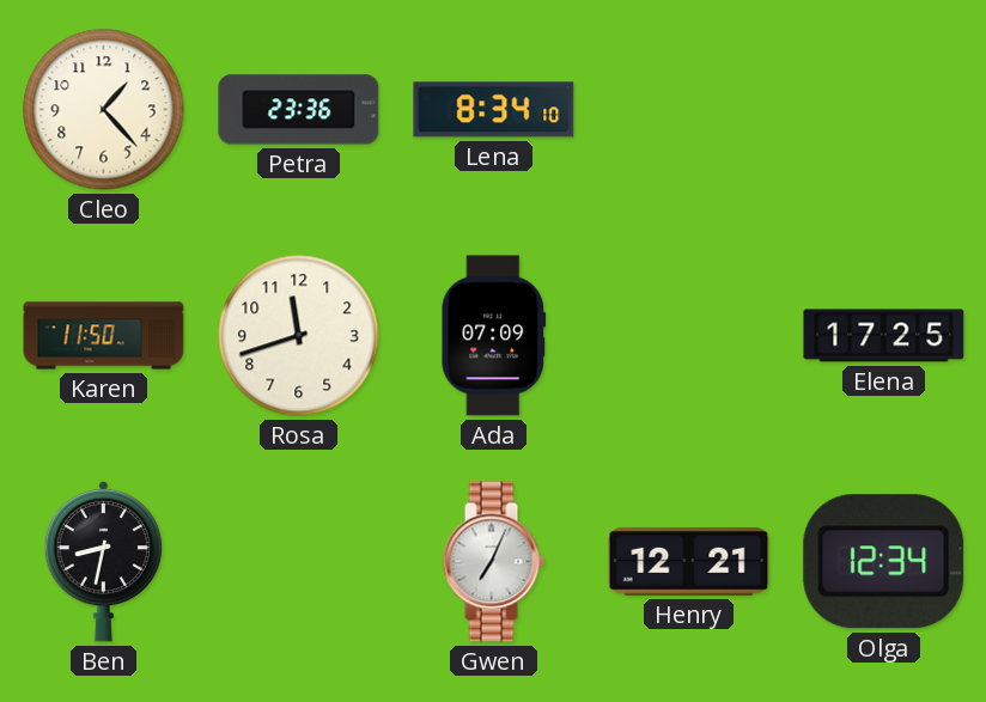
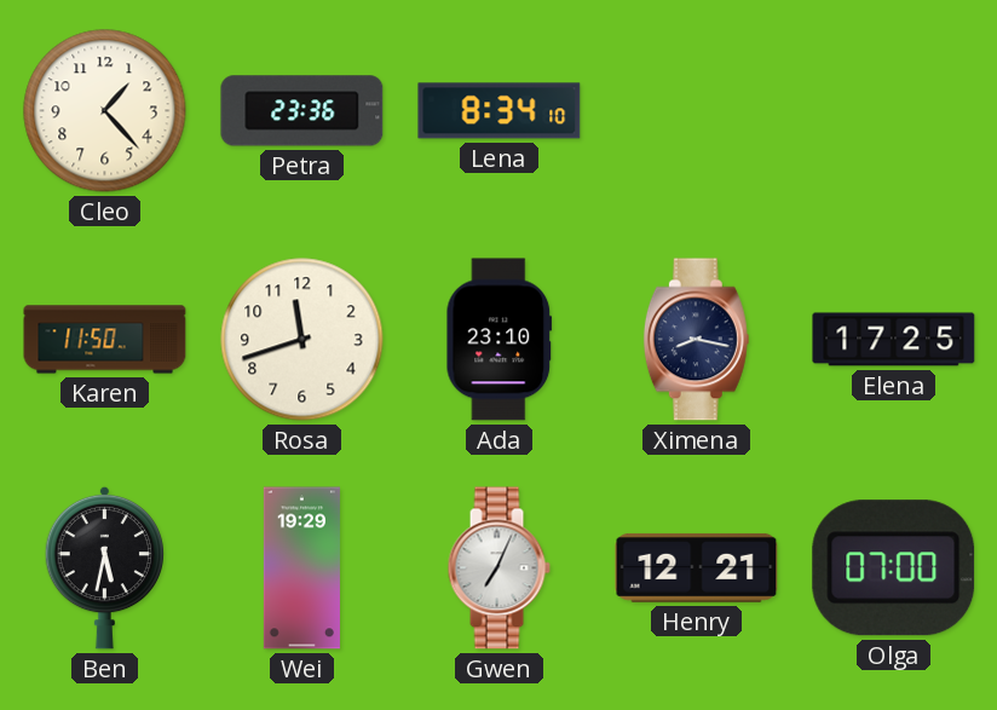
Ada: 07:09 -> 23:10
Ximena: none -> 8:17
Ben: 8:32 -> 5:32
Wei: none -> 19:29
Olga: 12:34 -> 07:00
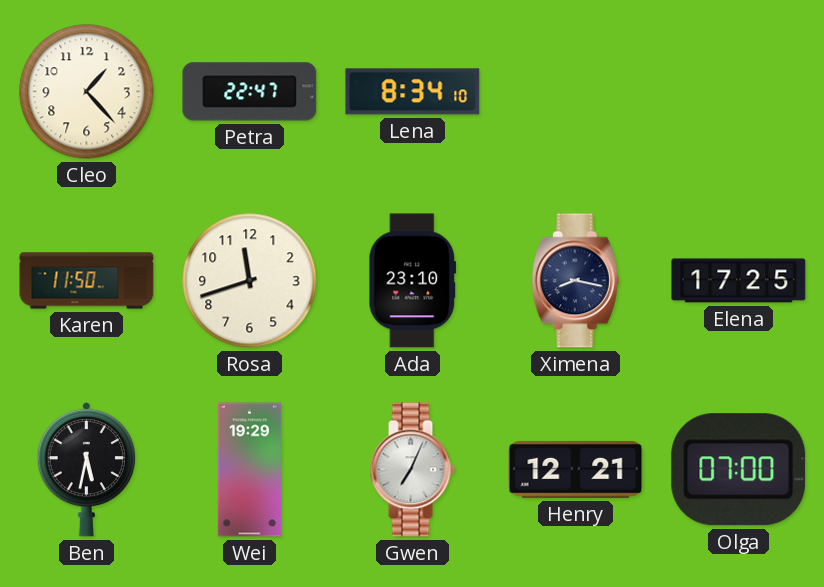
Petra: 23:36 -> 22:47
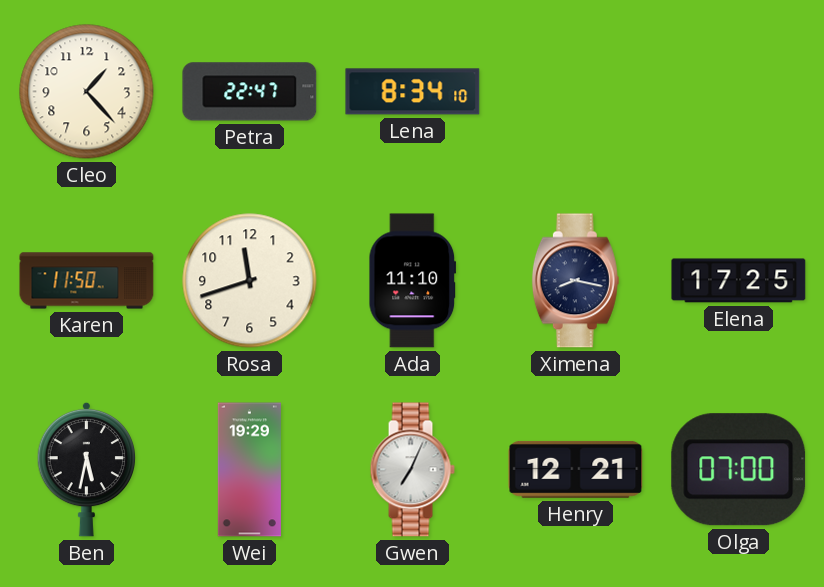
Ada: 23:10 -> 11:10
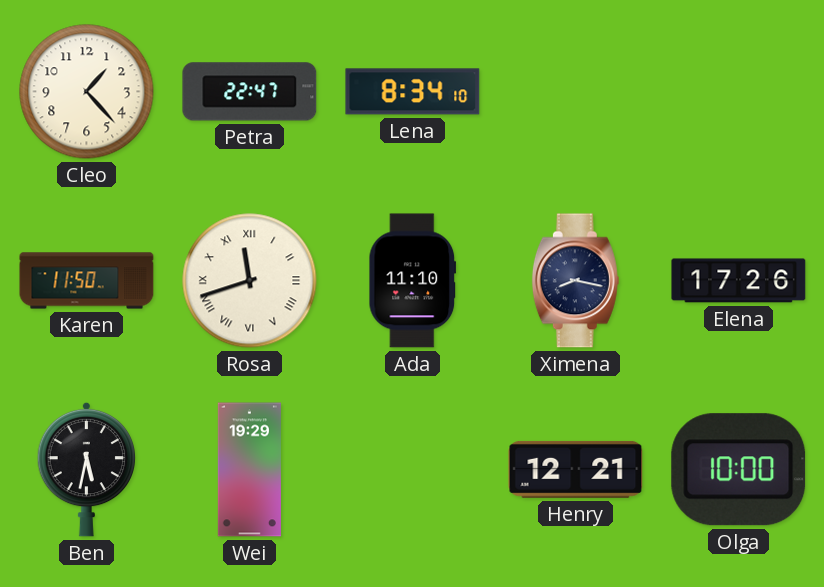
Rosa numerals: Arabic -> Roman
Elena: 17:25 -> 17:26
Gwen: 7:04 -> none
Olga: 07:00 -> 10:00
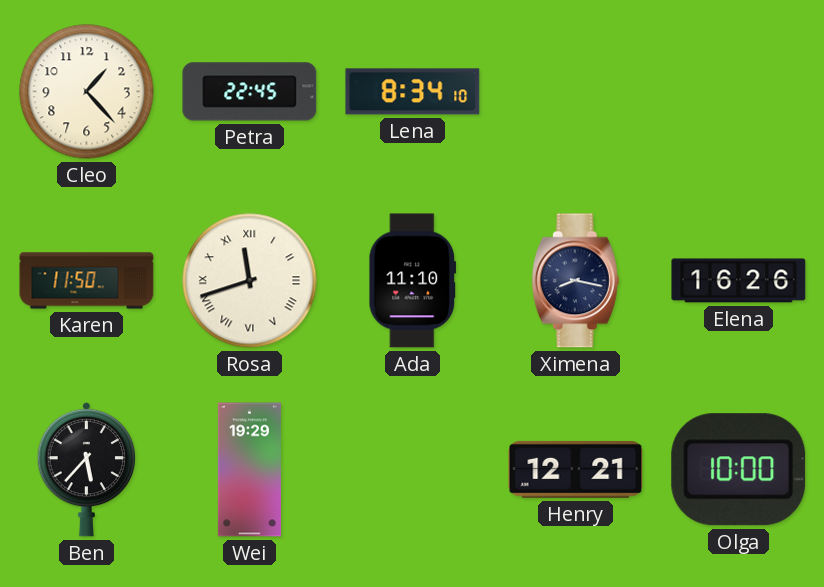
Petra: 22:47 -> 22:45
Elena: 17:26 -> 16:26
Ben: 5:32 -> 5:37
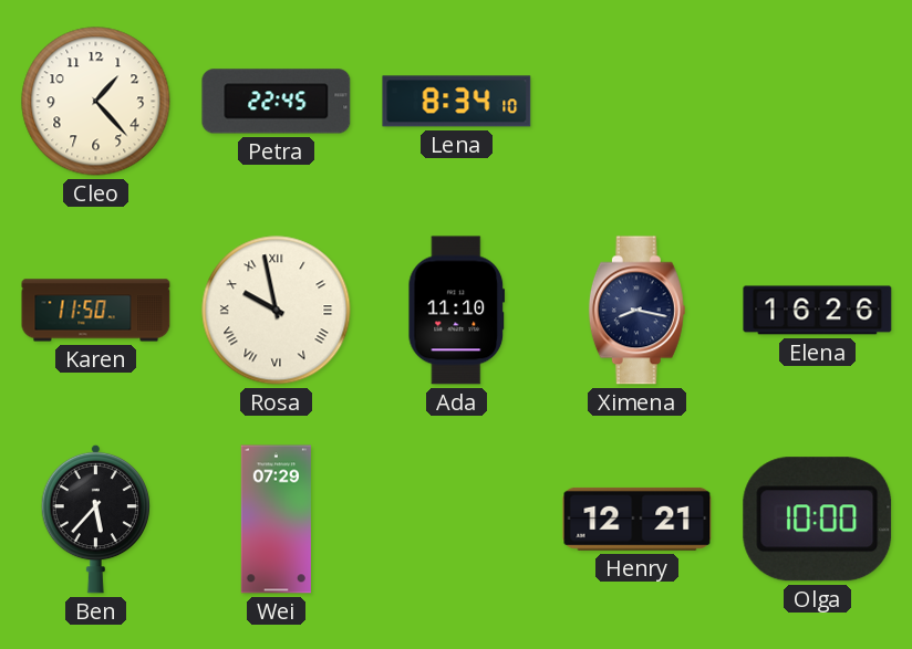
Rosa: 11:42 -> 9:58
Wei: 19:29 -> 07:29
